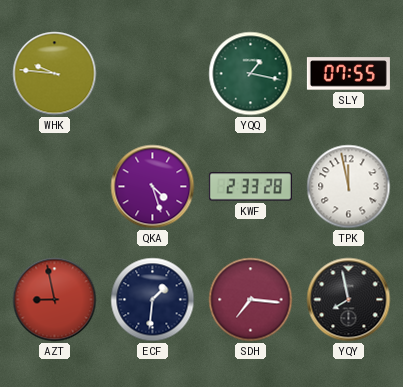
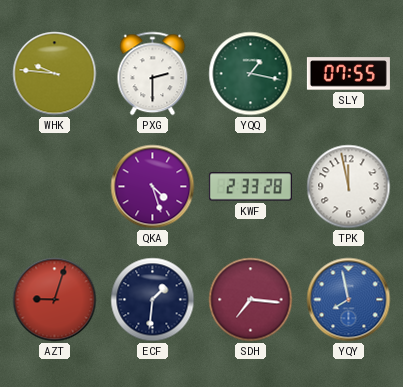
PXG: none -> 2:30
AZT: 8:58 -> 9:03
YQY dial: black -> blue
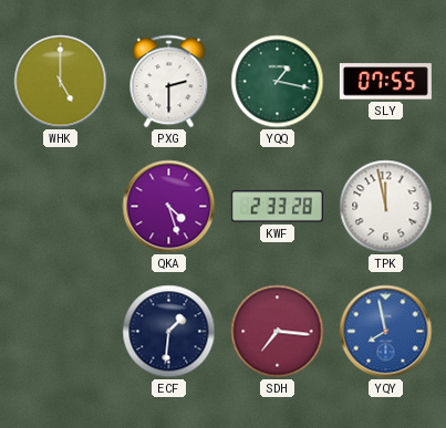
WHK: 9:46 -> 5:00
AZT: 9:03 -> none
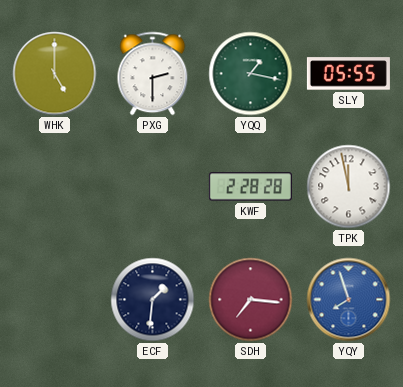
SLY: 07:55 -> 05:55
QKA: 4:27 -> none
KWF: 2:33 -> 2:28
YQY: 7:58 -> 7:57
